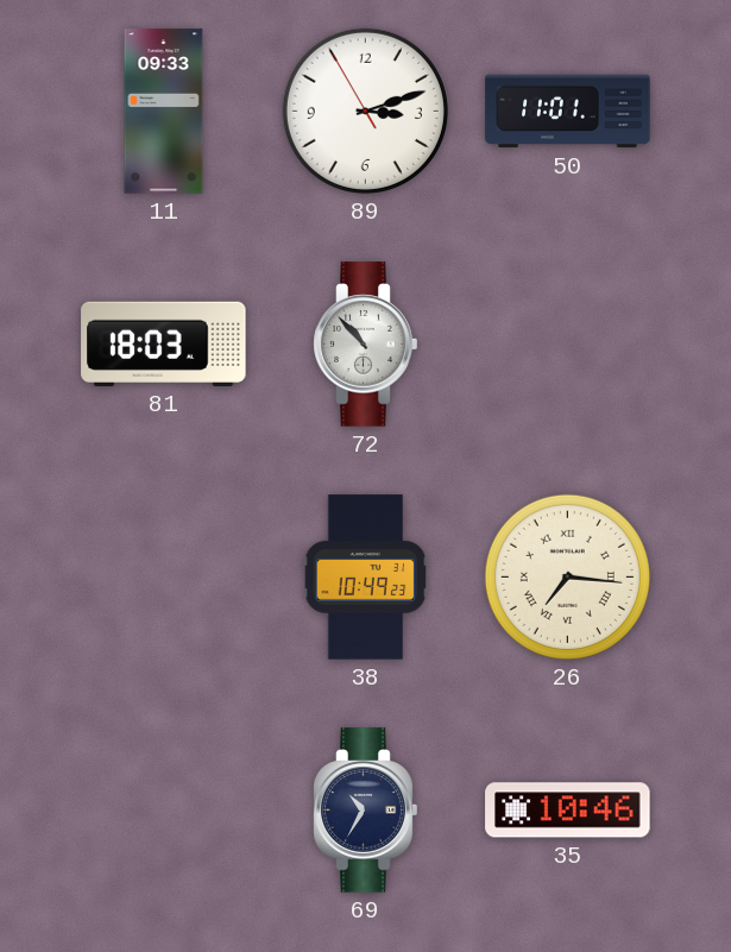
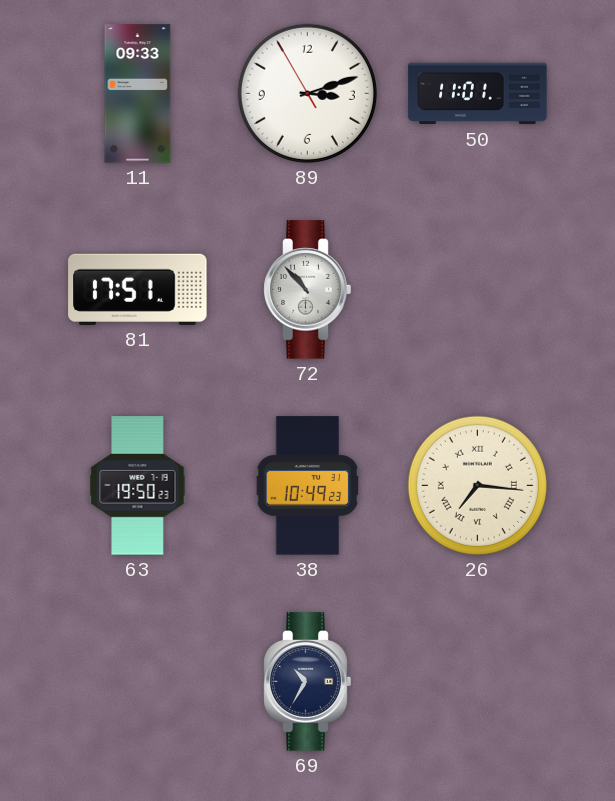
81: 18:03 -> 17:51
63: none -> 19:50
35: 10:46 -> none
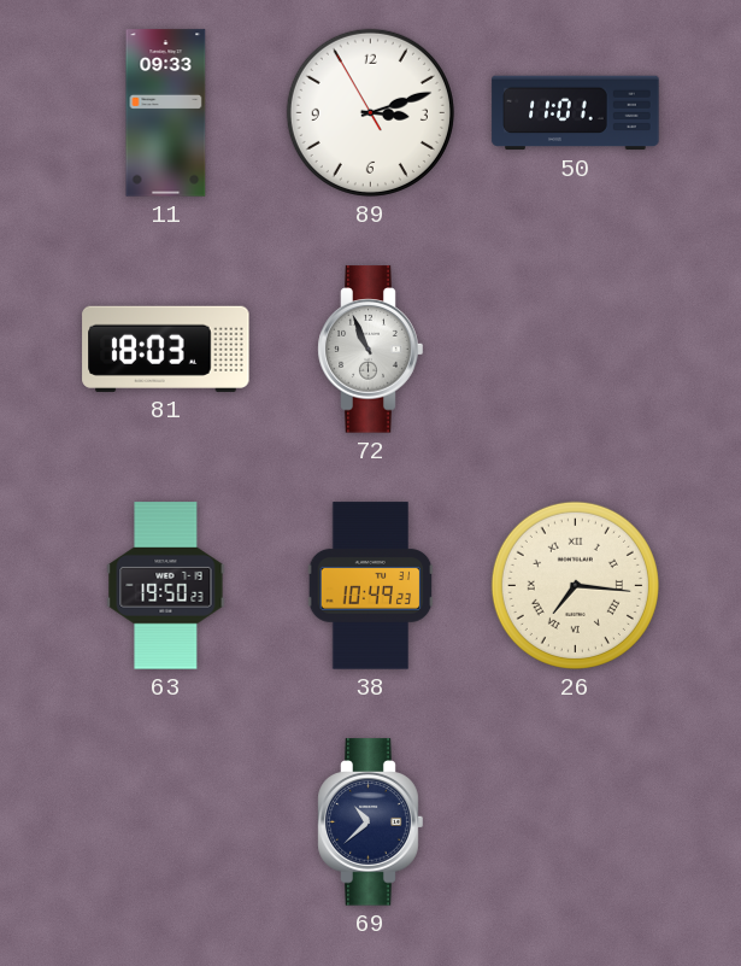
81: 17:51 -> 18:03
72: 10:53 -> 10:56
69: 10:35 -> 10:38
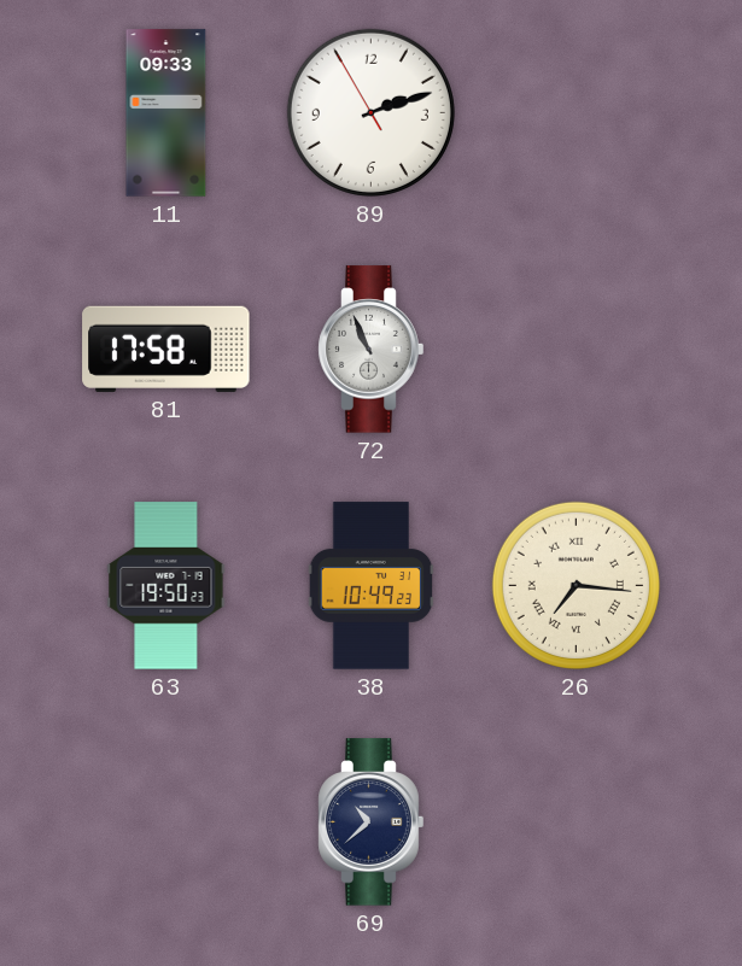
89: 3:11 -> 2:11
50: 11:01 -> none
81: 18:03 -> 17:58
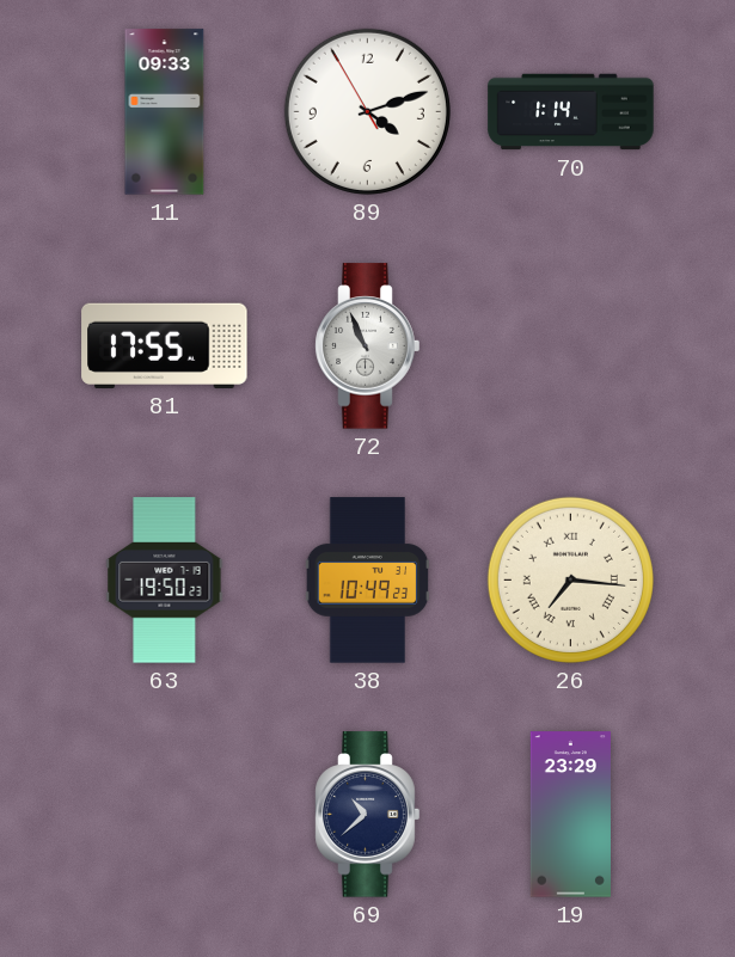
89: 2:11 -> 4:11
70: none -> 1:14
81: 17:58 -> 17:55
19: none -> 23:29
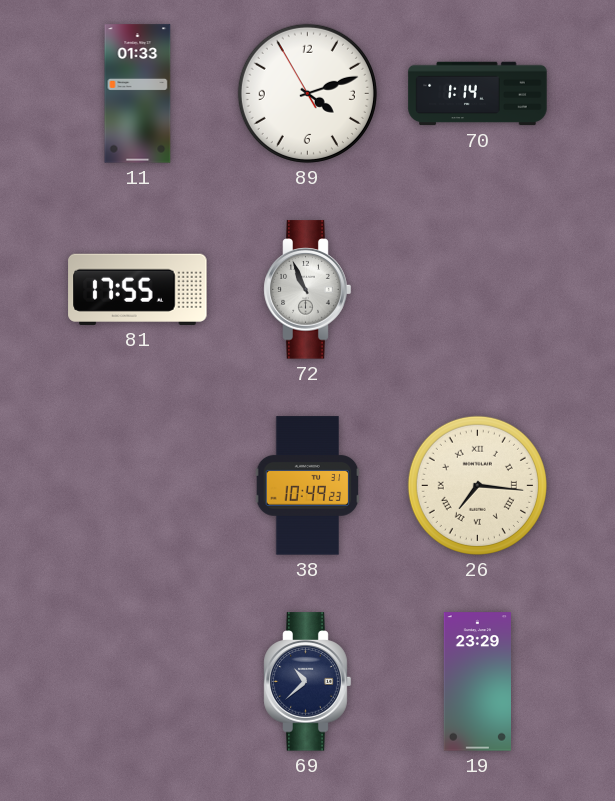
11: 09:33 -> 01:33
63: 19:50 -> none
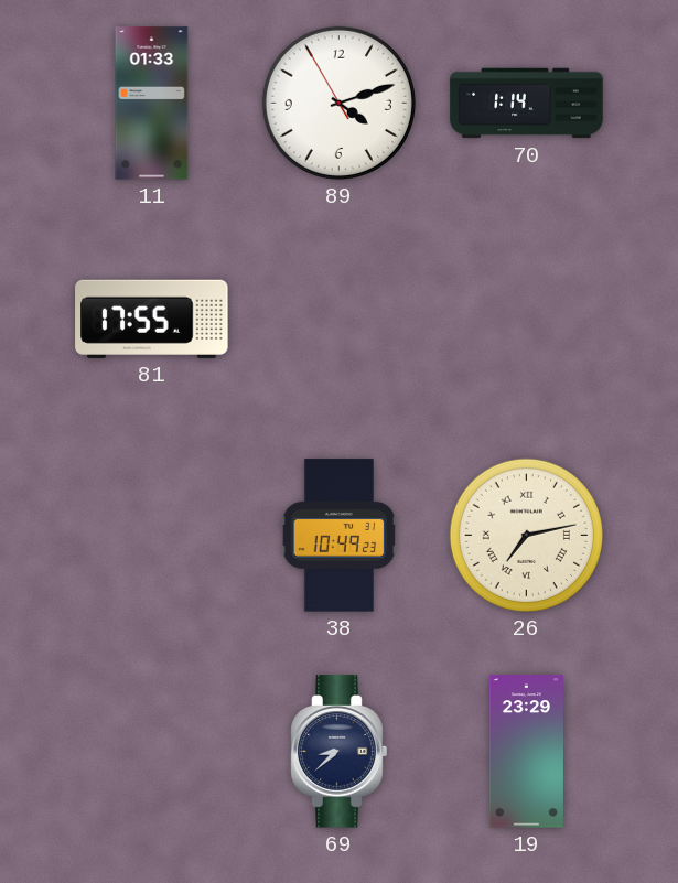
72: 10:56 -> none
26: 7:16 -> 7:13
69: 10:38 -> 8:38
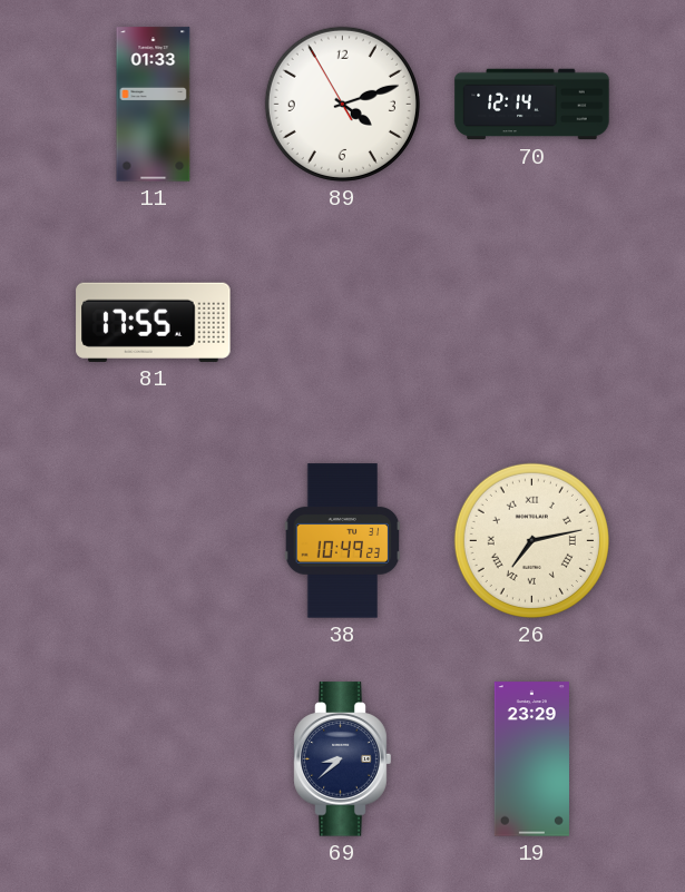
70: 1:14 -> 12:14
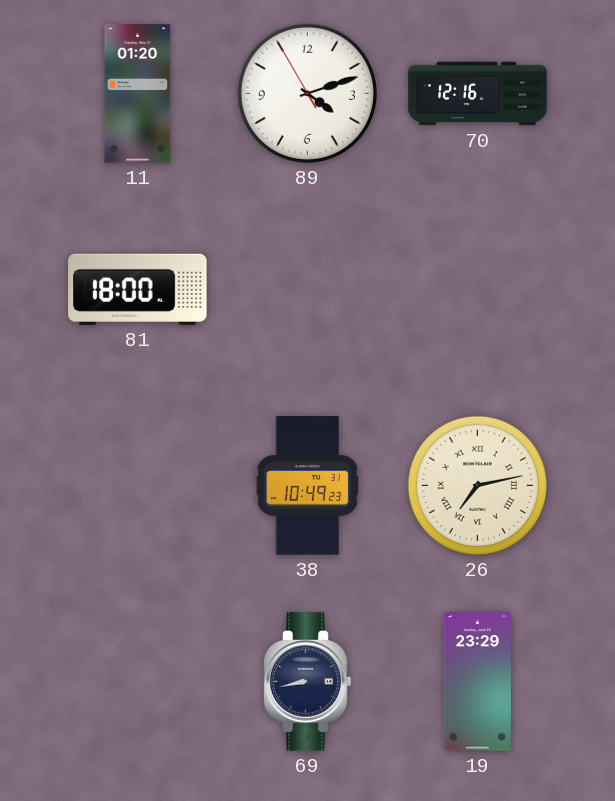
11: 01:33 -> 01:20
70: 12:14 -> 12:16
81: 17:55 -> 18:00
69: 8:38 -> 8:43
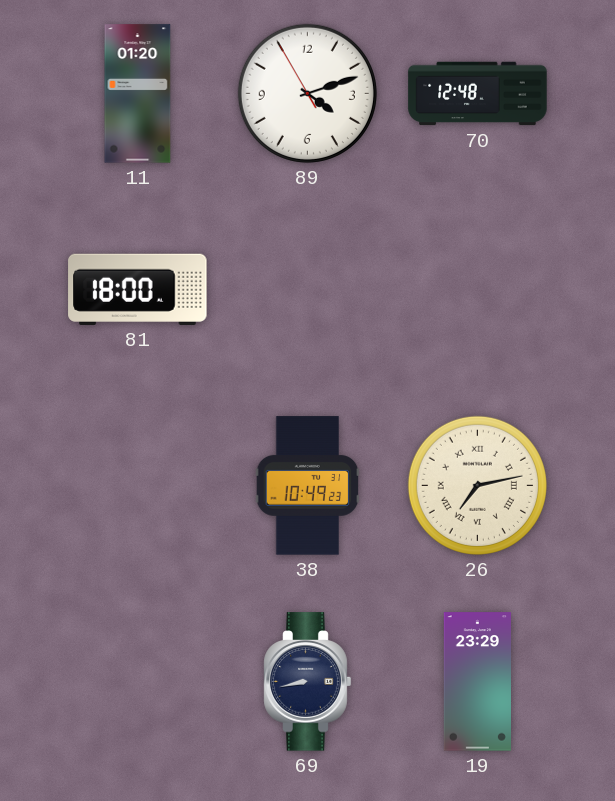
70: 12:16 -> 12:48
